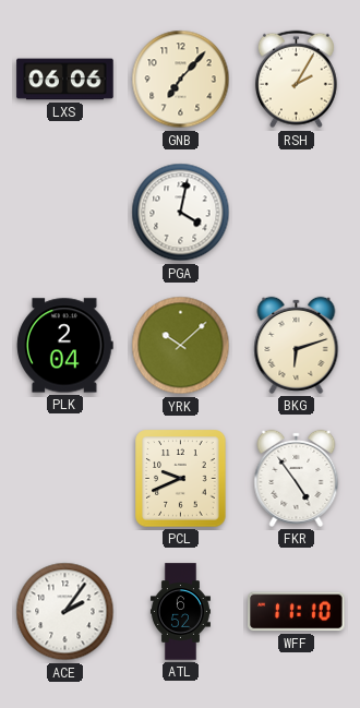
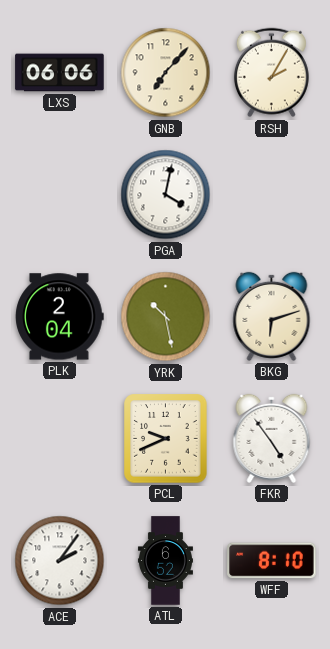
YRK: 10:08 -> 10:28
WFF: 11:10 -> 8:10
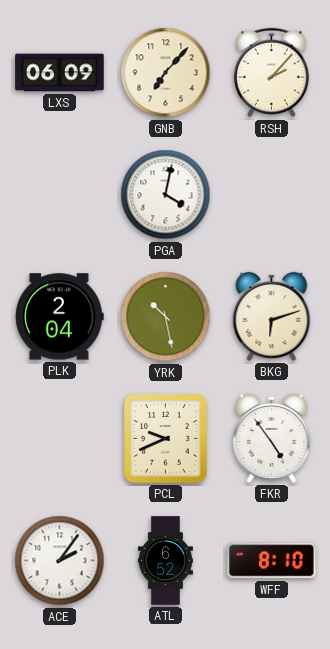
LXS: 06:06 -> 06:09
RSH: 2:05 -> 2:07
